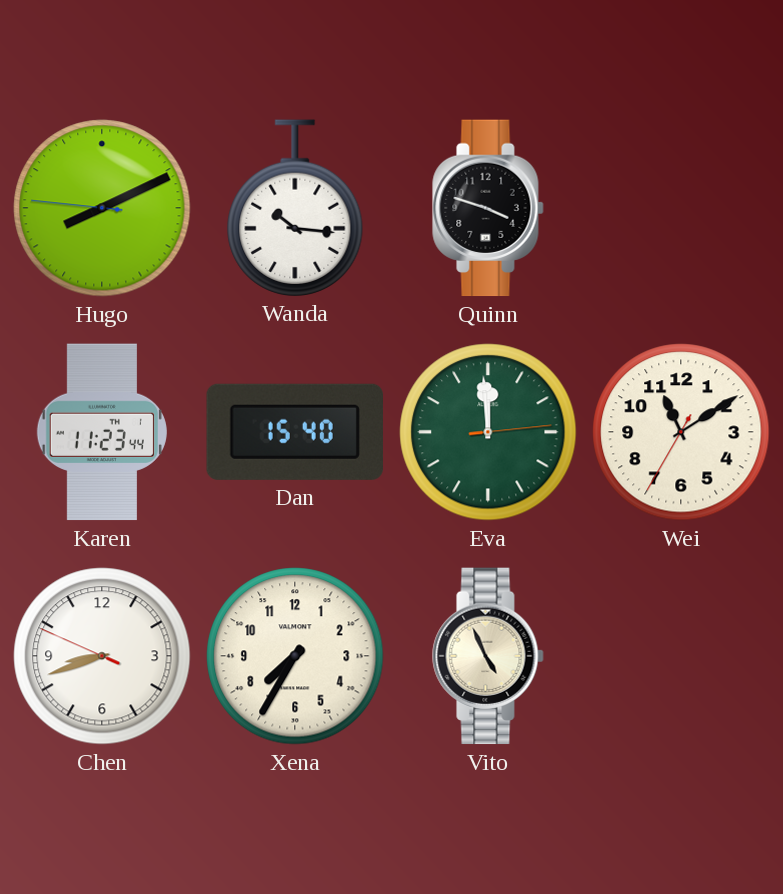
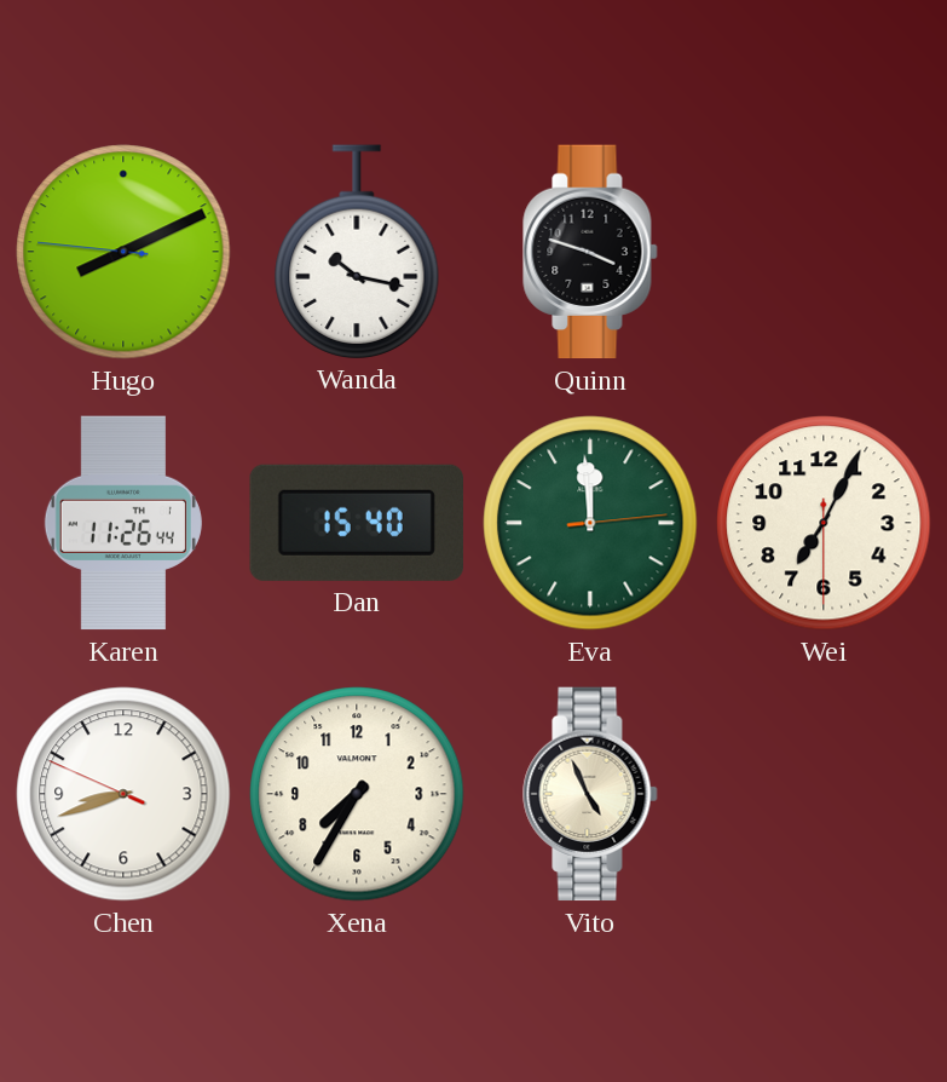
Wanda: 10:16 -> 10:17
Karen: 11:23 -> 11:26
Wei: 11:09 -> 7:04
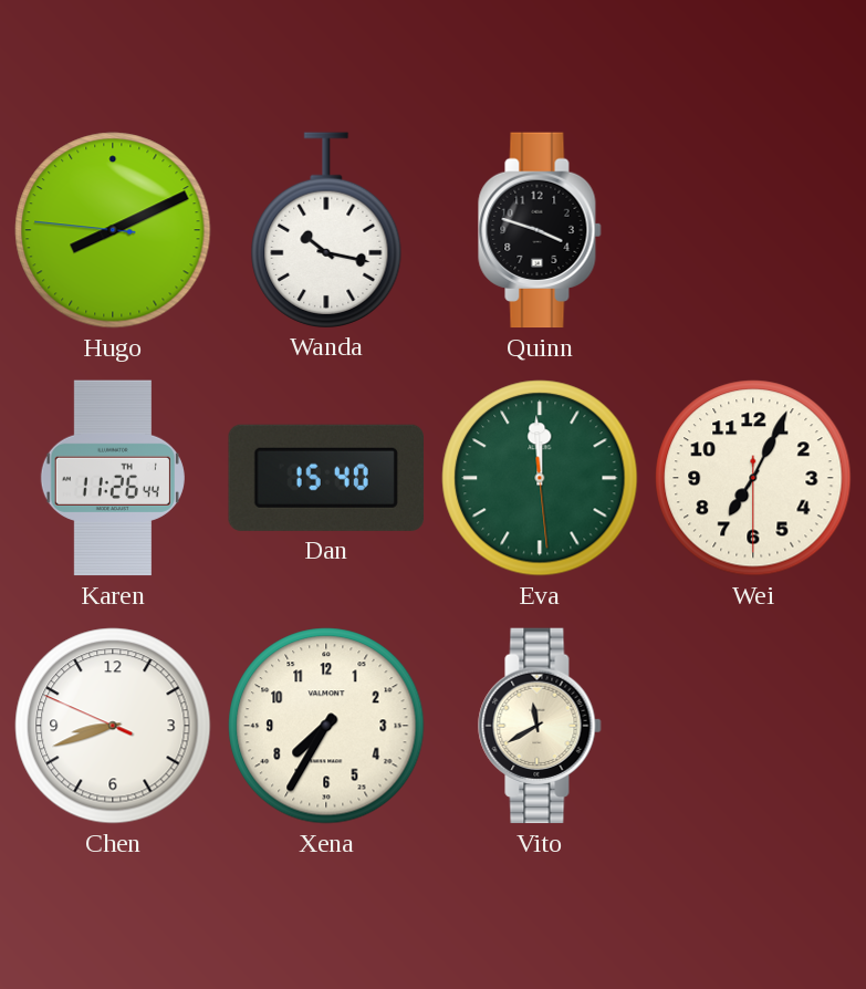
Eva: 11:59:14 -> 11:59:29
Vito: 4:56 -> 11:40
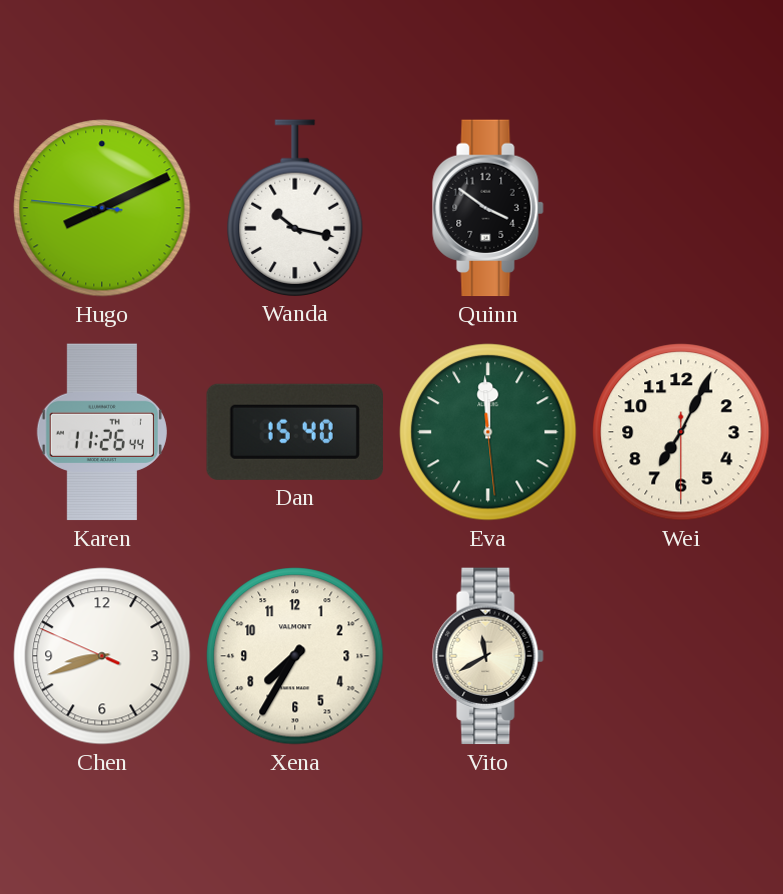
Quinn: 3:48 -> 3:51
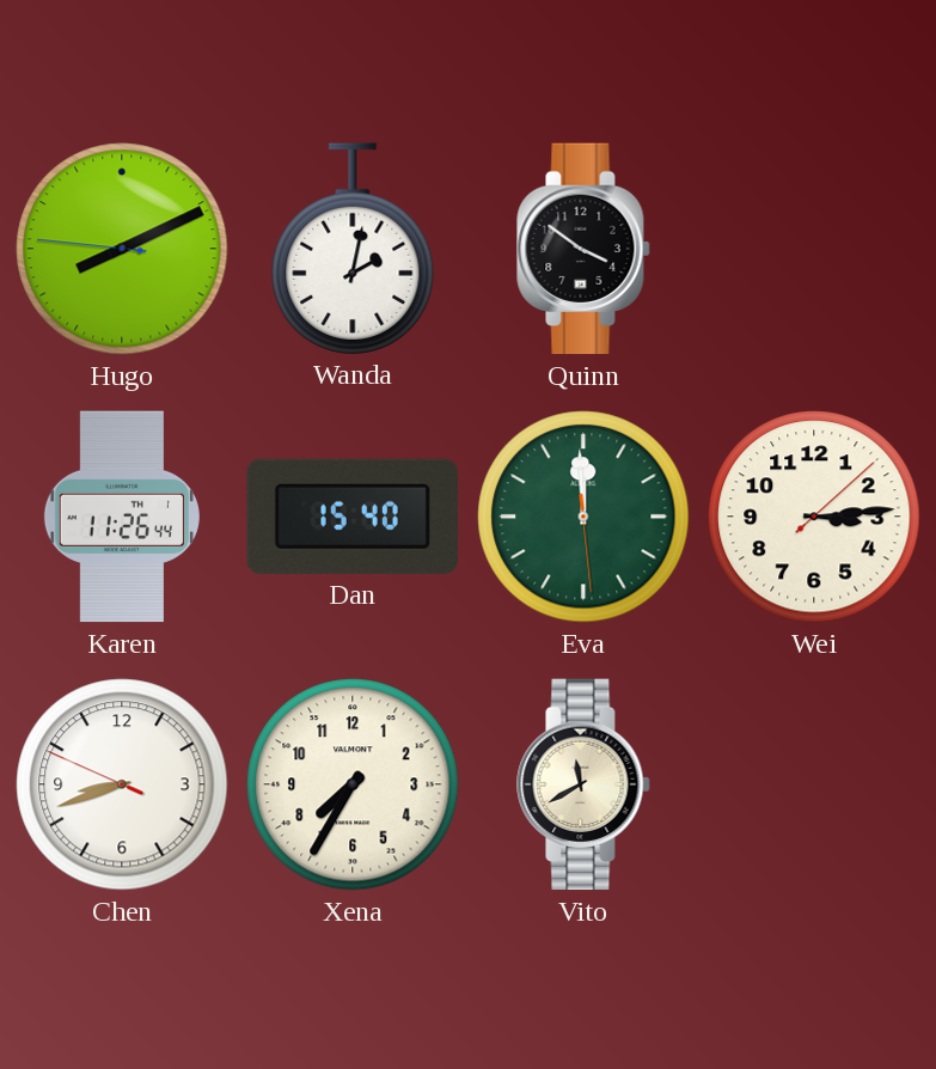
Wanda: 10:17 -> 2:02
Wei: 7:04 -> 3:14
